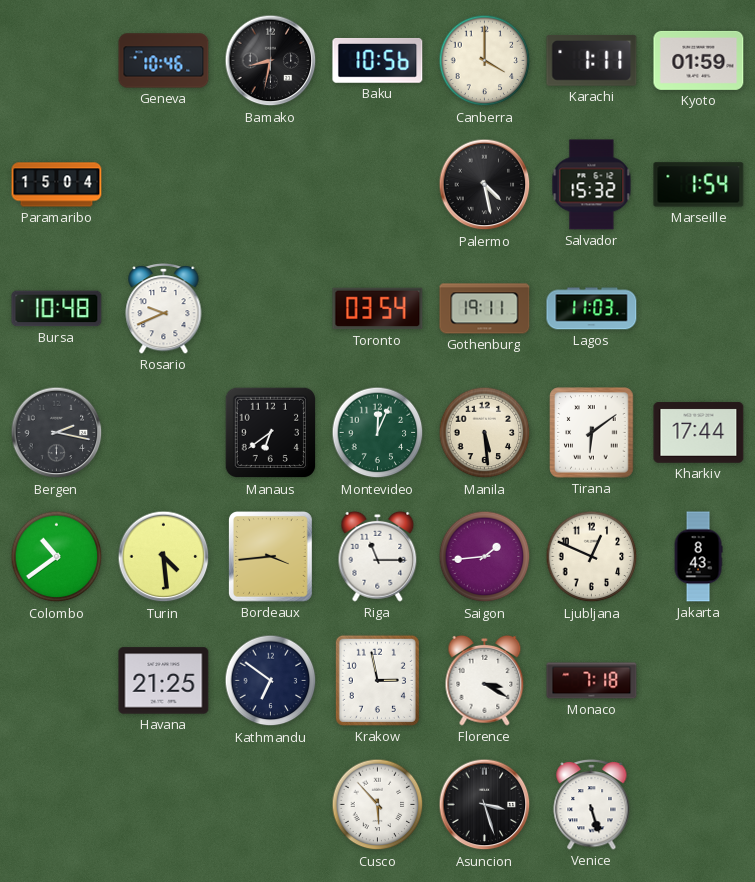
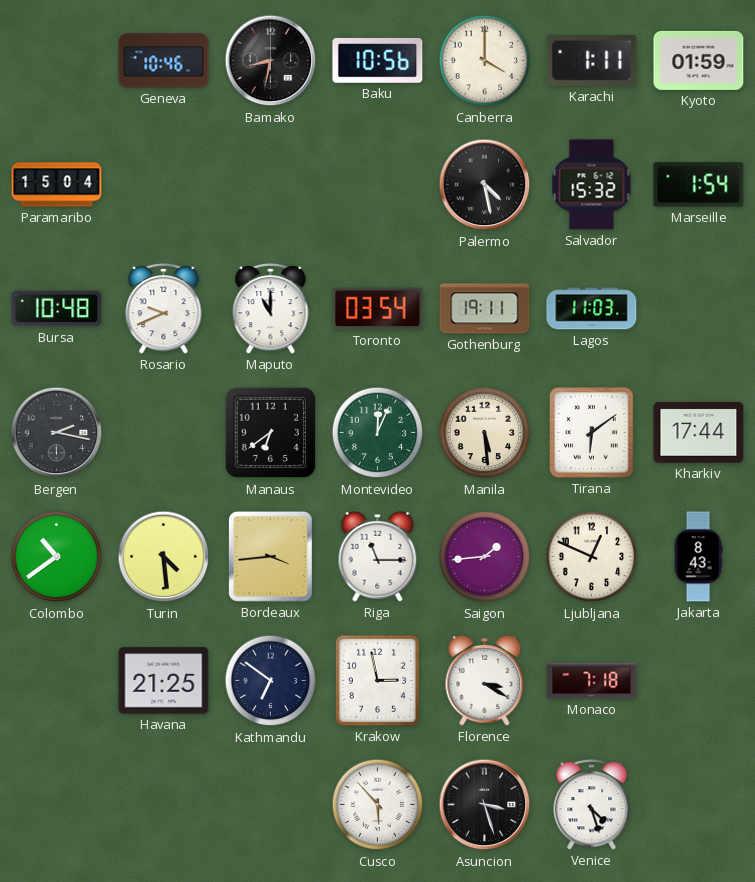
Maputo: none -> 11:00
Venice: 5:27 -> 4:27
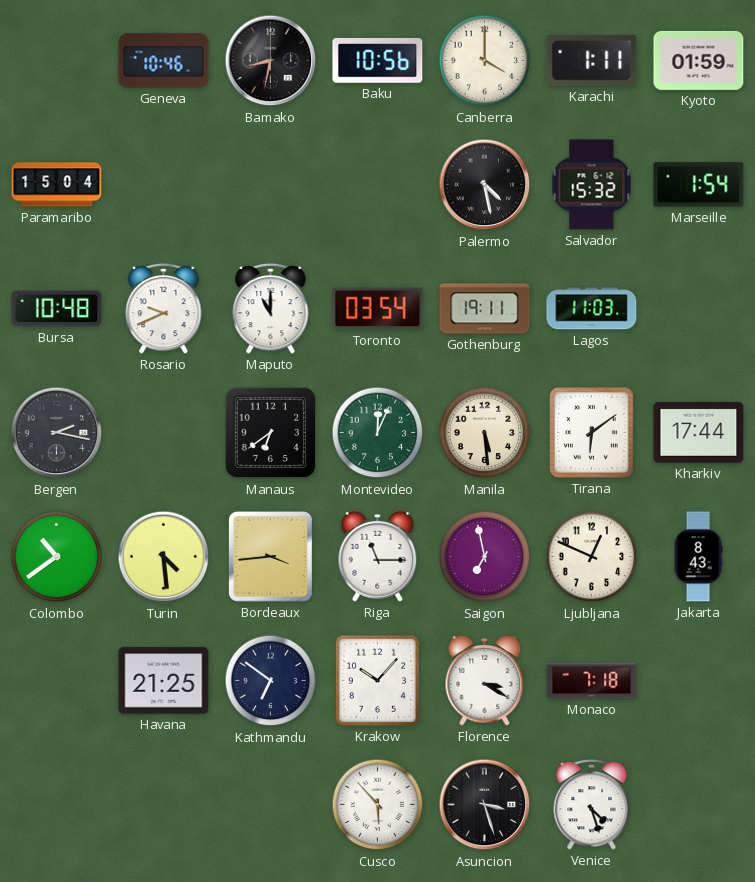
Saigon: 1:44 -> 6:58
Krakow: 2:58 -> 10:07
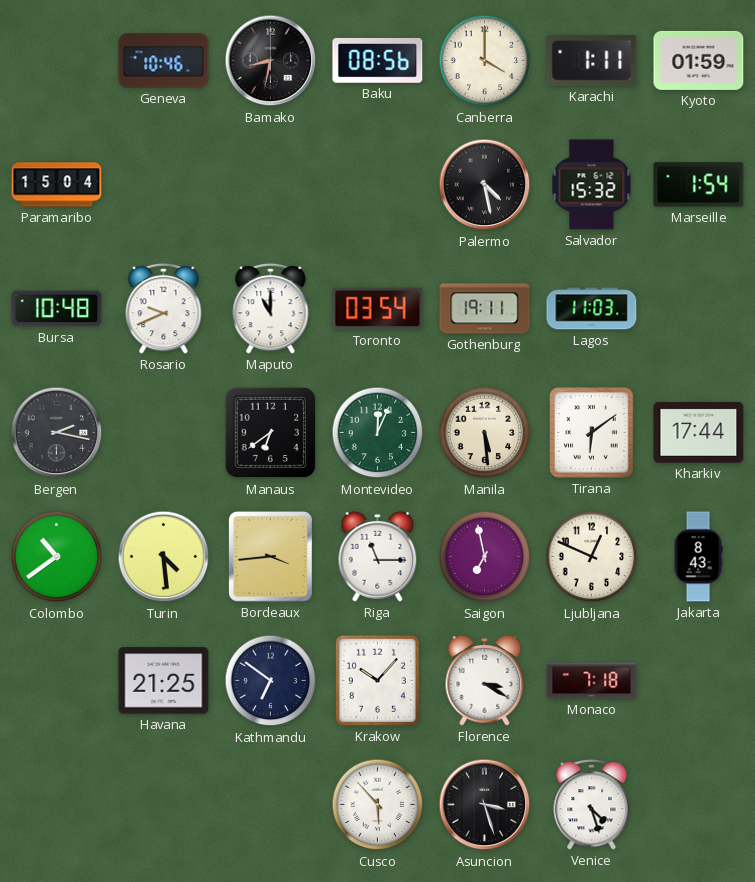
Baku: 10:56 -> 08:56
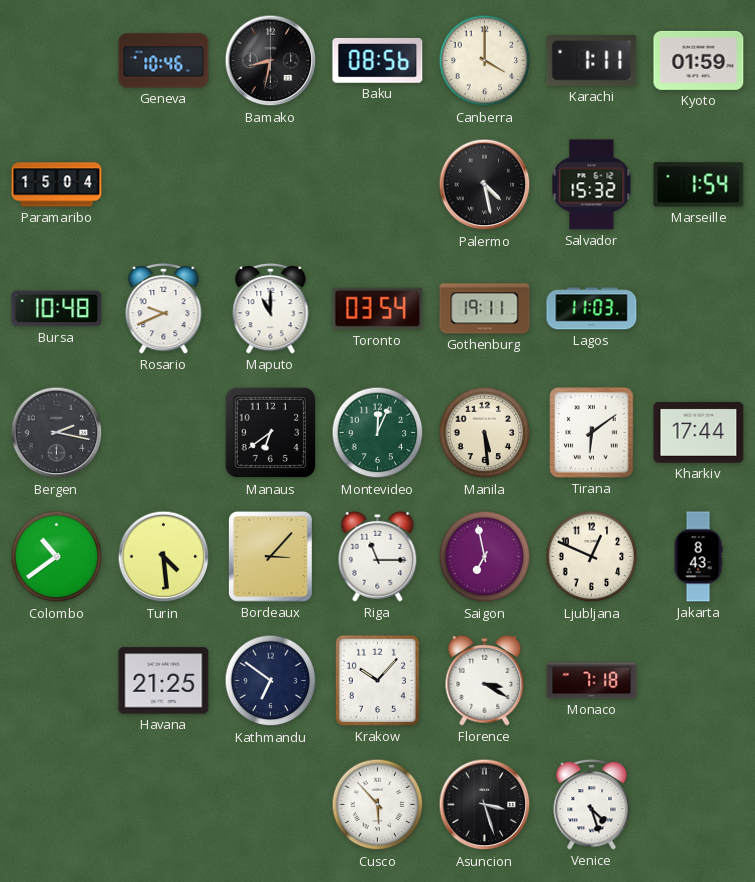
Bordeaux: 3:44 -> 3:07
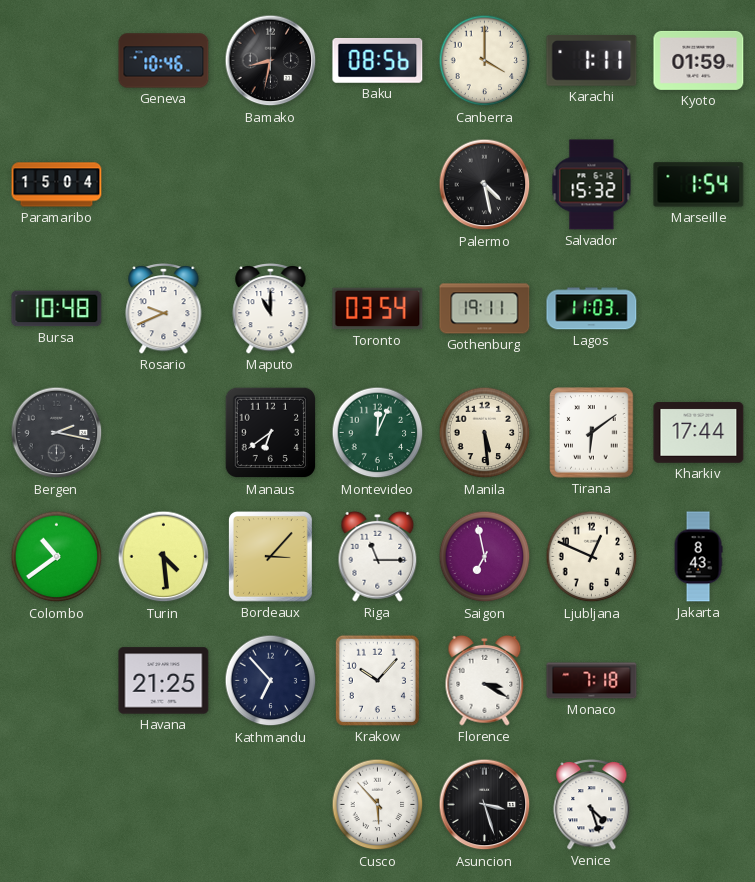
Kathmandu: 6:51 -> 6:53
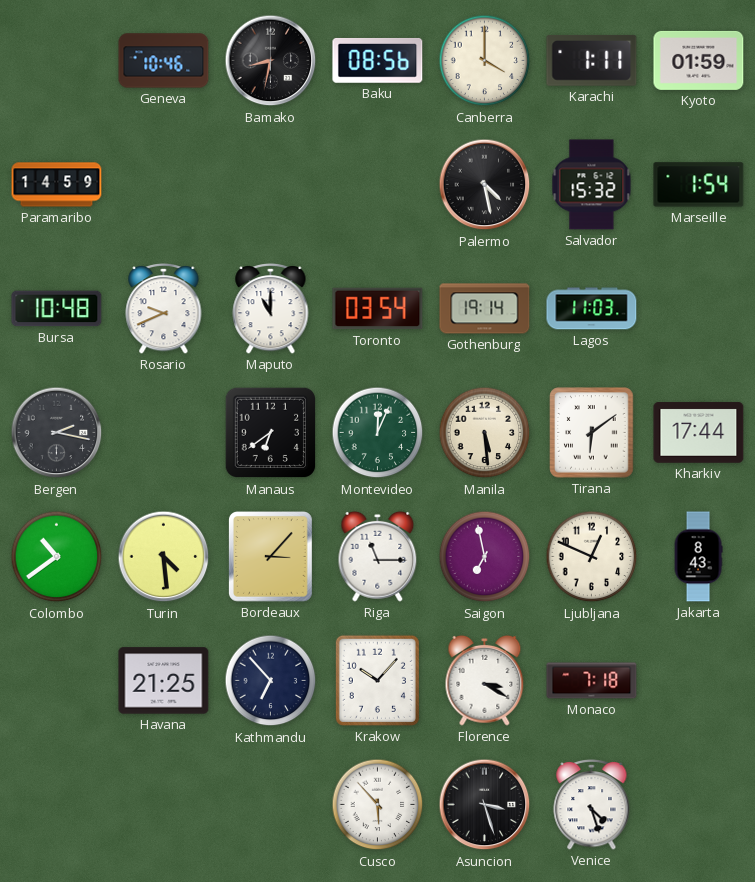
Paramaribo: 15:04 -> 14:59
Gothenburg: 19:11 -> 19:14
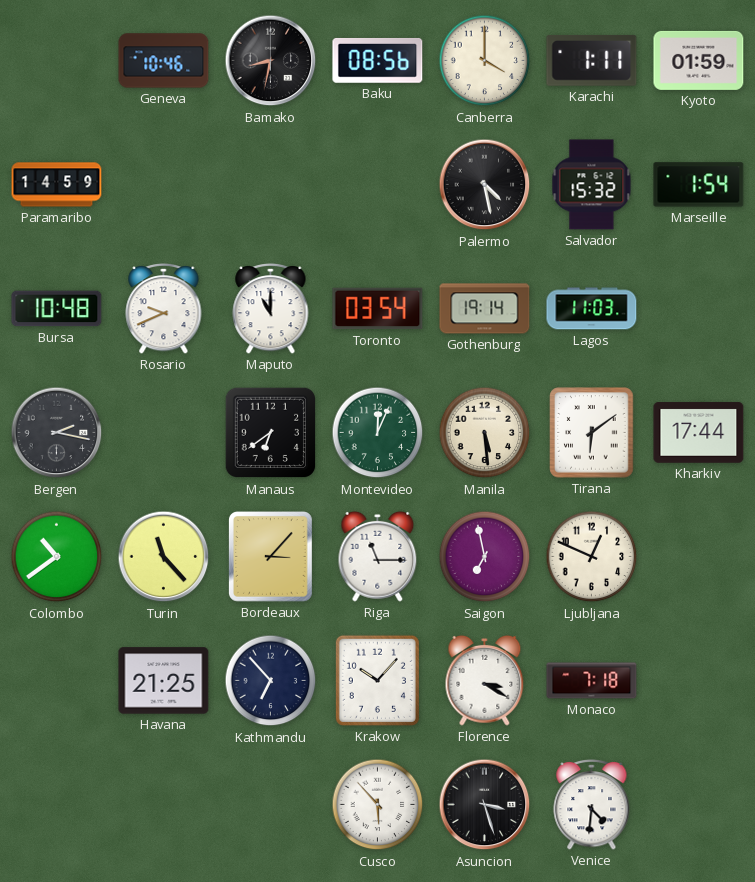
Turin: 4:29 -> 11:23
Jakarta: 8:43 -> none
Venice: 4:27 -> 4:31
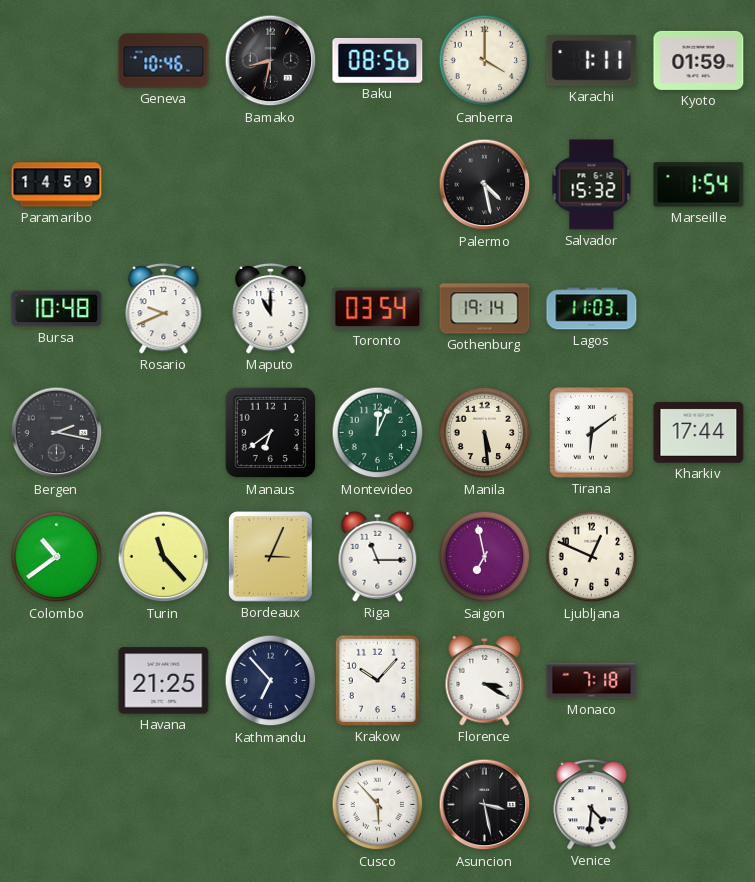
Bordeaux: 3:07 -> 3:04
Asuncion: 3:27 -> 3:28
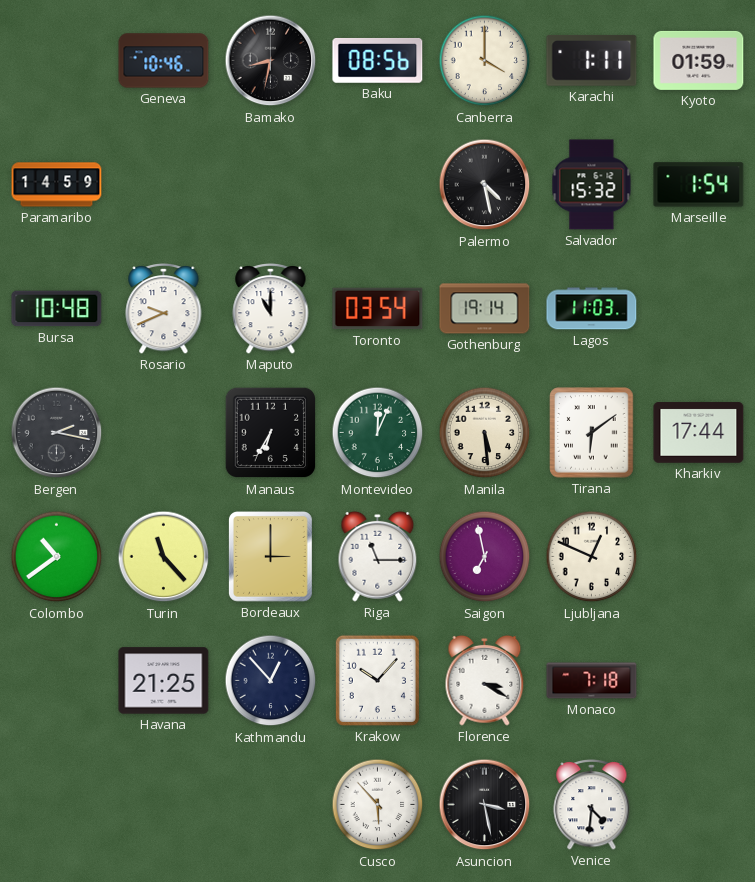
Manaus: 6:39 -> 6:35
Bordeaux: 3:04 -> 3:00
Kathmandu: 6:53 -> 12:53
